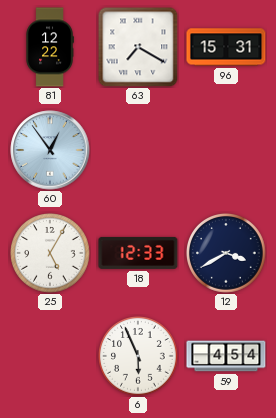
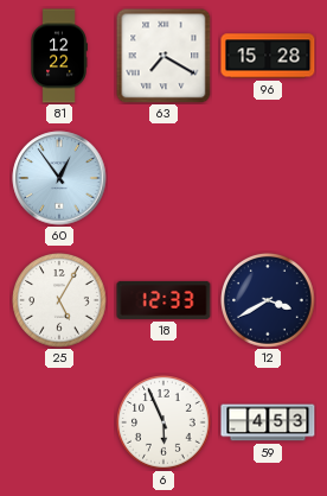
96: 15:31 -> 15:28
59: 4:54 -> 4:53
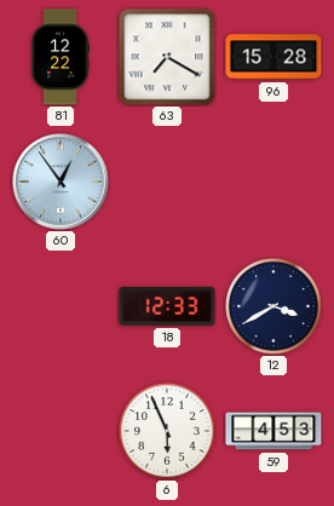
25: 5:05 -> none
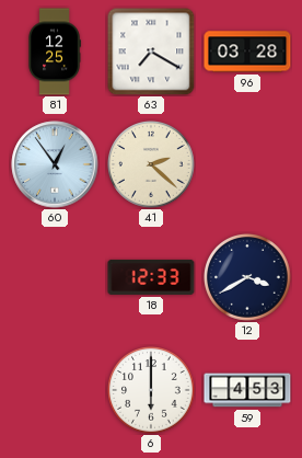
81: 12:22 -> 12:25
96: 15:28 -> 03:28
41: none -> 2:22
6: 5:56 -> 6:00
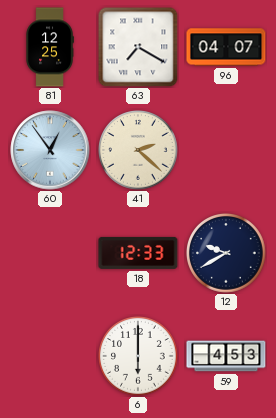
96: 03:28 -> 04:07
12: 3:40 -> 9:40
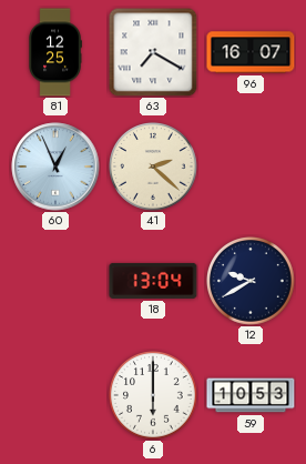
96: 04:07 -> 16:07
60: 12:54 -> 12:56
18: 12:33 -> 13:04
59: 4:53 -> 10:53
